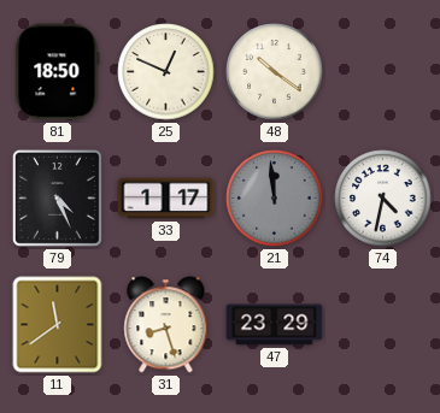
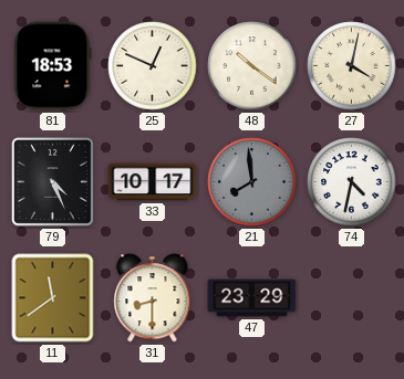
81: 18:50 -> 18:53
27: none -> 4:02
33: 1:17 -> 10:17
21: 11:59 -> 7:59
31: 8:27 -> 8:30
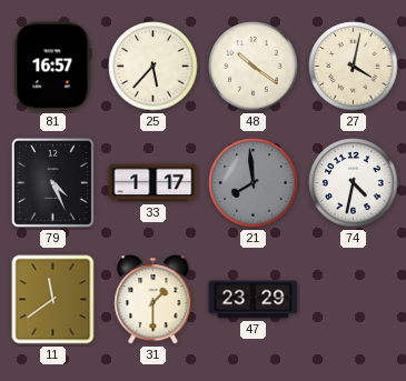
81: 18:53 -> 16:57
25: 12:49 -> 5:37
33: 10:17 -> 1:17
31: 8:30 -> 1:30
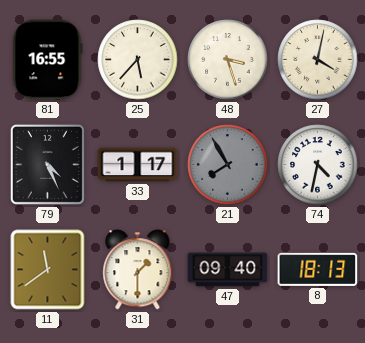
81: 16:57 -> 16:55
48: 10:21 -> 3:27
21: 7:59 -> 7:55
47: 23:29 -> 09:40
8: none -> 18:13
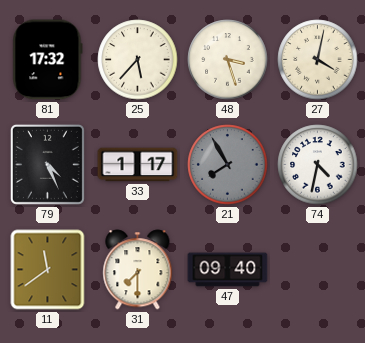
81: 16:55 -> 17:32
31: 1:30 -> 7:30
8: 18:13 -> none
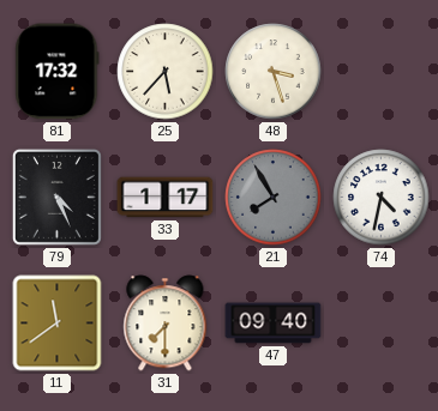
27: 4:02 -> none
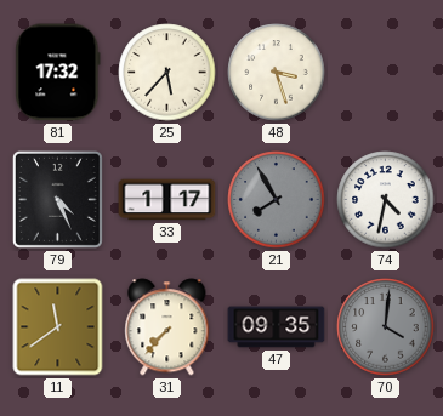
31: 7:30 -> 7:37
47: 09:40 -> 09:35
70: none -> 4:01
